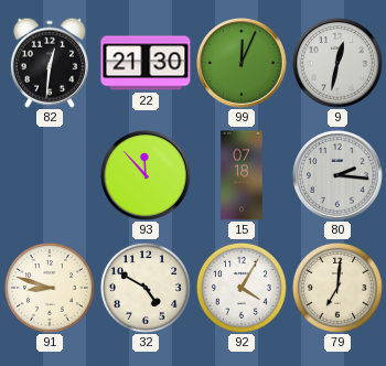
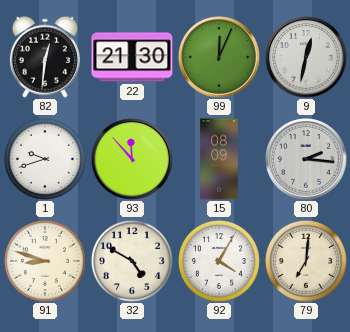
1: none -> 9:42
15: 07:18 -> 08:09
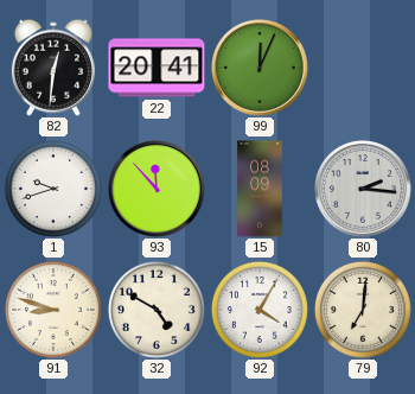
22: 21:30 -> 20:41
9: 12:32 -> none
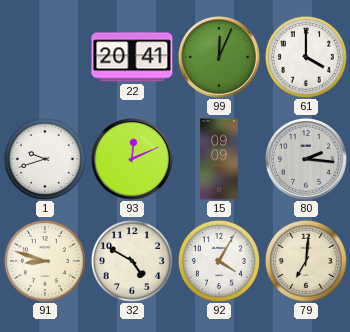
82: 12:31 -> none
61: none -> 4:00
93: 11:53 -> 12:11
15: 08:09 -> 09:09
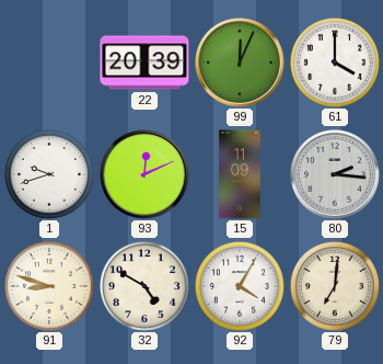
22: 20:41 -> 20:39
15: 09:09 -> 11:09
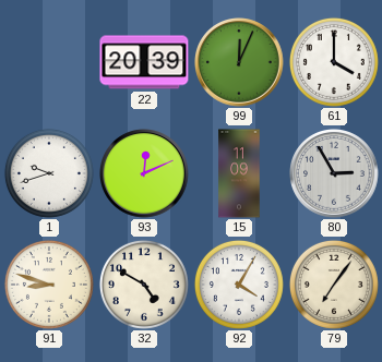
80: 2:16 -> 2:55
79: 7:01 -> 7:06
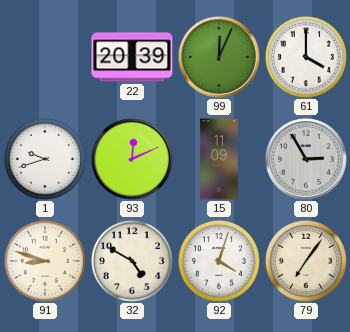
92: 4:05 -> 4:03
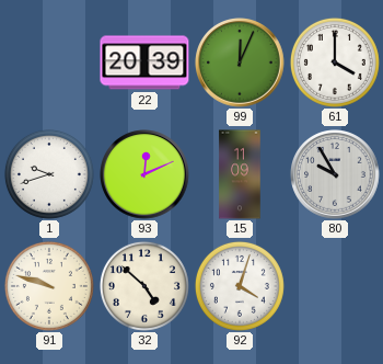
80: 2:55 -> 9:55
91: 8:48 -> 9:48
32: 4:50 -> 4:52
79: 7:06 -> none
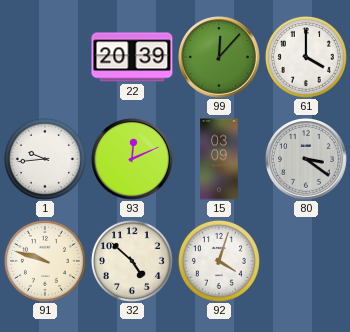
99: 12:04 -> 12:07
1: 9:42 -> 9:44
15: 11:09 -> 03:09
80: 9:55 -> 3:21
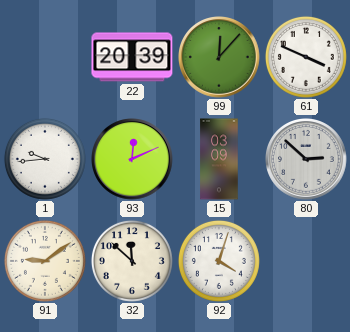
61: 4:00 -> 3:49
80: 3:21 -> 2:52
91: 9:48 -> 9:09
32: 4:52 -> 11:52
